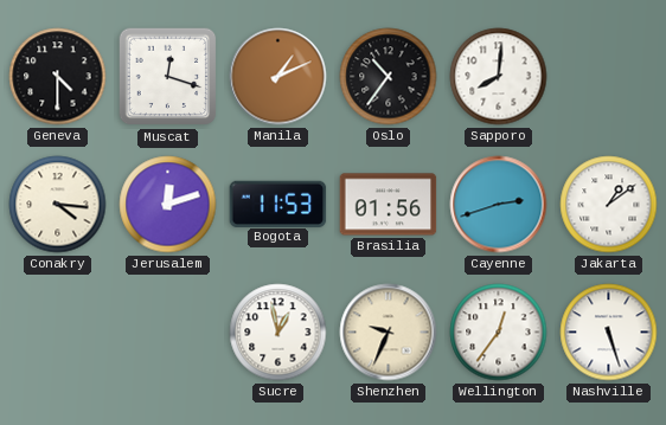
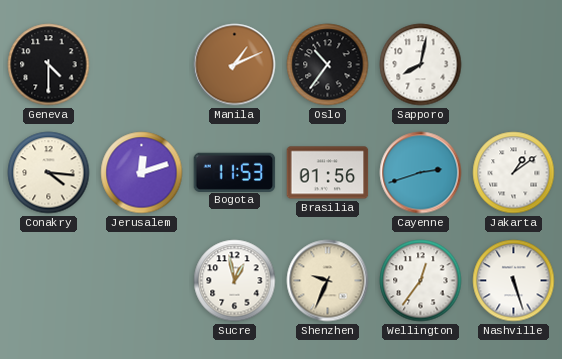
Muscat: 12:18 -> none
Sapporo: 8:01 -> 8:02
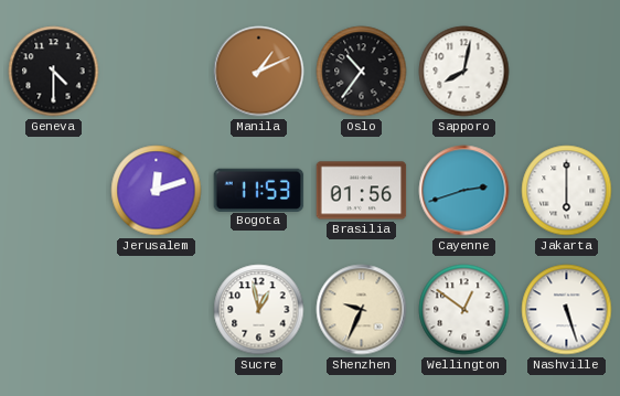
Conakry: 4:16 -> none
Jakarta: 1:09 -> 6:00
Wellington: 12:36 -> 12:51
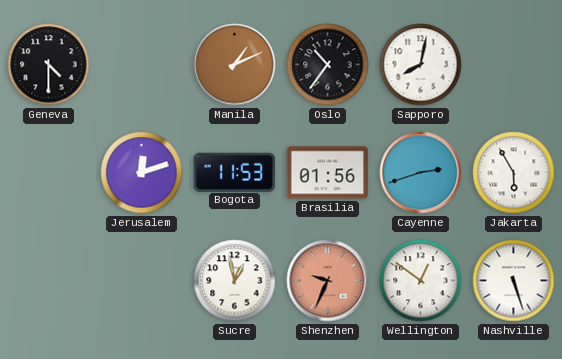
Jakarta: 6:00 -> 5:55
Shenzhen dial: cream -> salmon
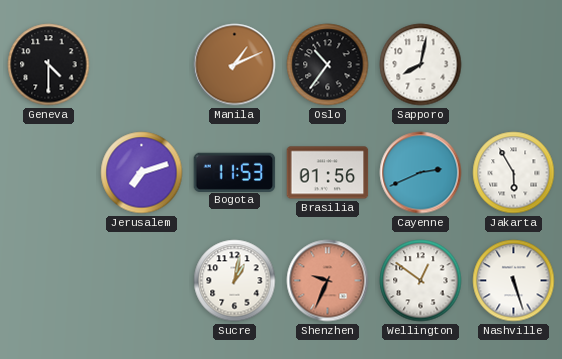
Jerusalem: 12:12 -> 7:12
Cayenne: 2:42 -> 2:41
Sucre: 12:58 -> 1:02
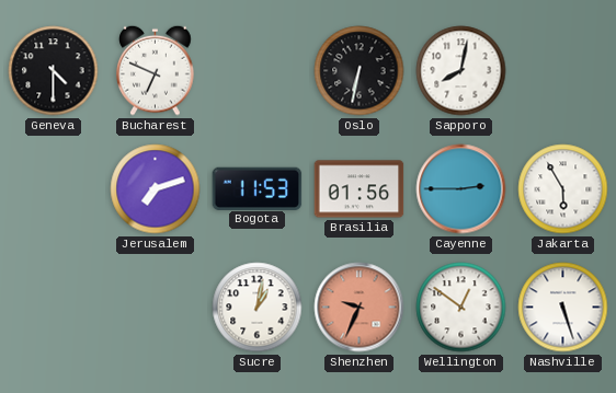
Bucharest: none -> 6:49
Manila: 1:11 -> none
Oslo: 10:36 -> 6:32
Cayenne: 2:41 -> 2:45
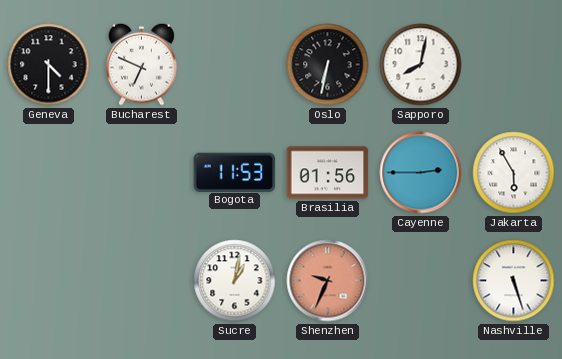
Jerusalem: 7:12 -> none
Wellington: 12:51 -> none
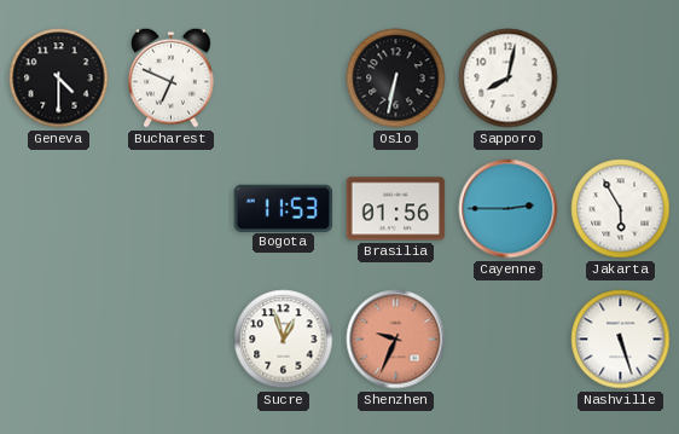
Sucre: 1:02 -> 12:57
